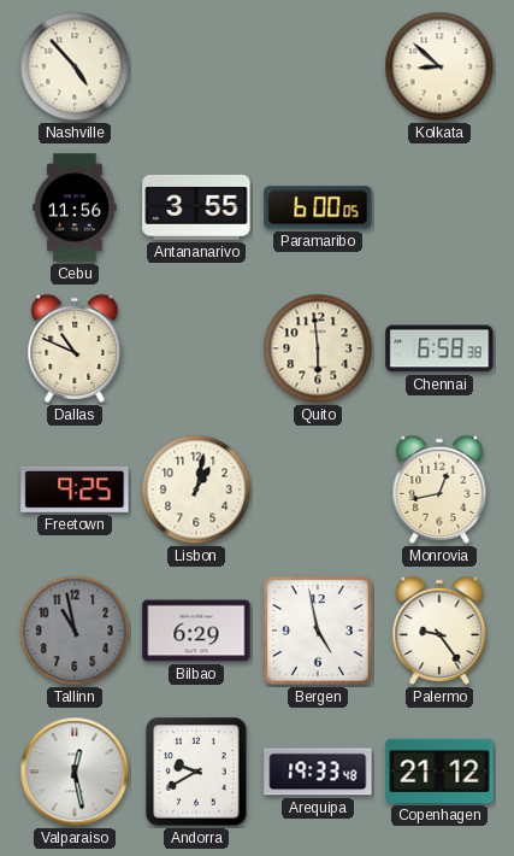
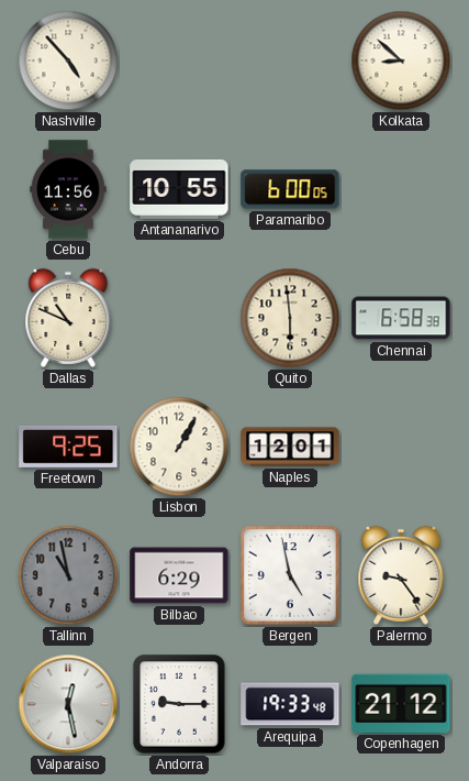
Antananarivo: 3:55 -> 10:55
Lisbon: 1:02 -> 1:05
Naples: none -> 12:01
Monrovia: 12:43 -> none
Andorra: 9:40 -> 9:15
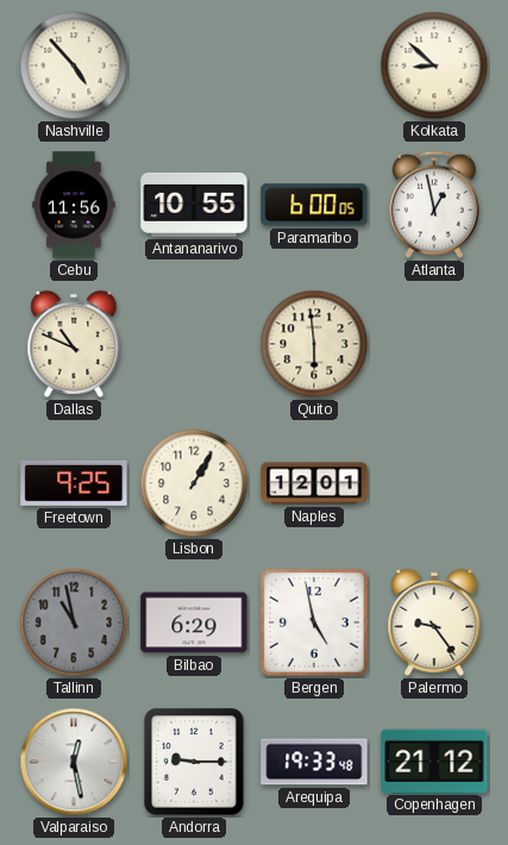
Atlanta: none -> 12:58
Chennai: 6:58 -> none
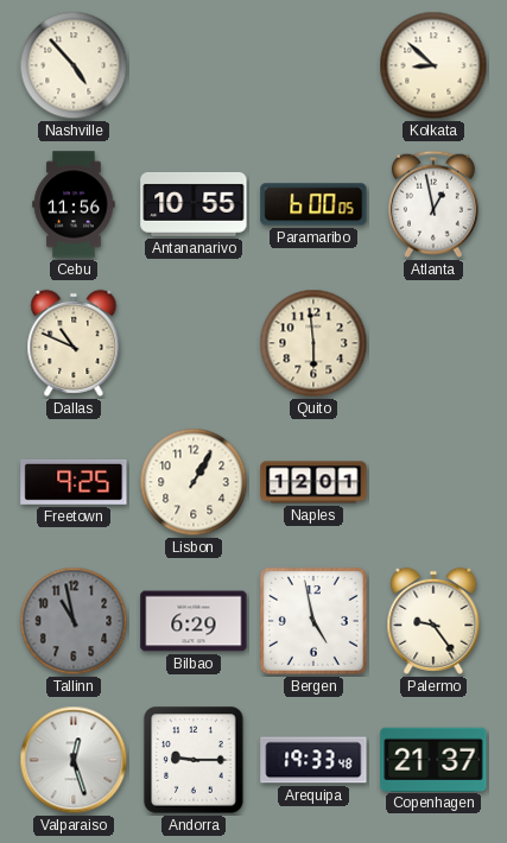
Valparaiso: 12:28 -> 12:27
Copenhagen: 21:12 -> 21:37
